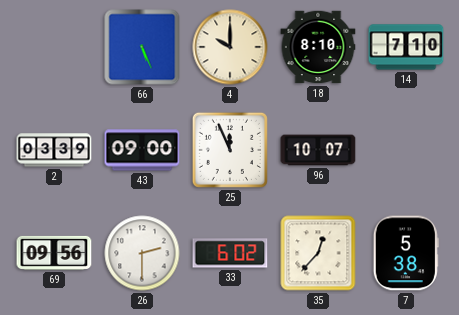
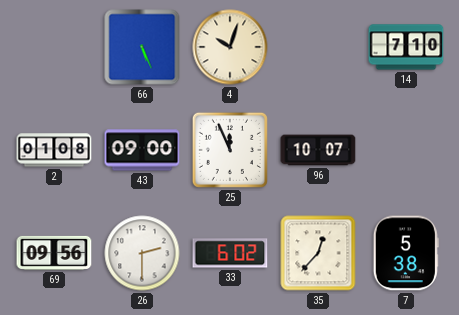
4: 10:00 -> 10:03
18: 8:10 -> none
2: 03:39 -> 01:08
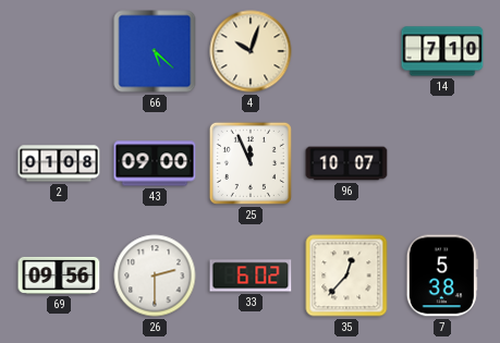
66: 5:26 -> 5:22
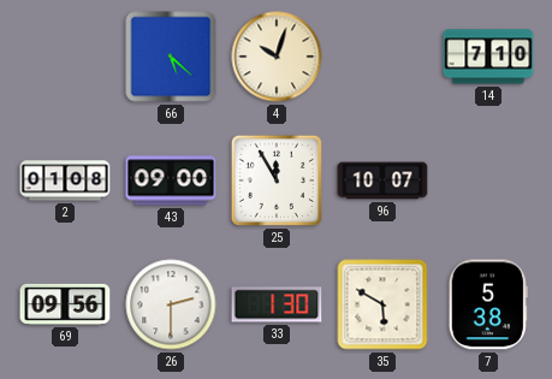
25: 11:56 -> 11:55
33: 6:02 -> 1:30
35: 12:37 -> 5:50
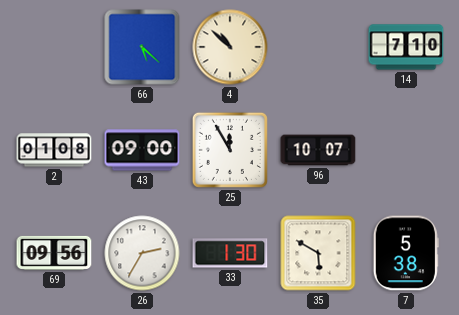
4: 10:03 -> 10:52
26: 2:30 -> 2:35
